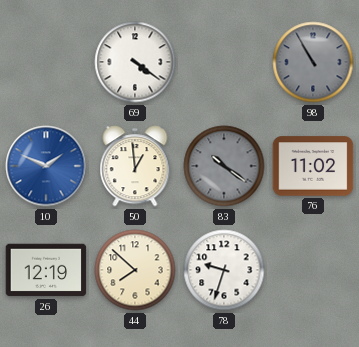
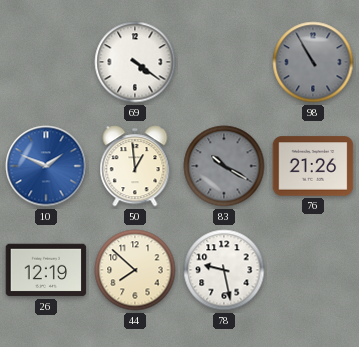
83: 10:21 -> 10:20
76: 11:02 -> 21:26
78: 9:33 -> 9:28
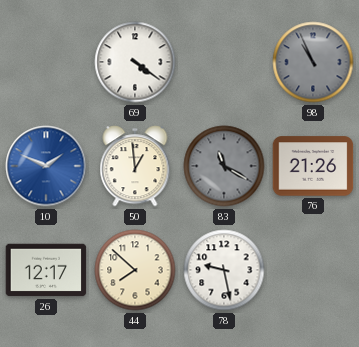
98: 10:55 -> 10:56
83: 10:20 -> 11:20
26: 12:19 -> 12:17
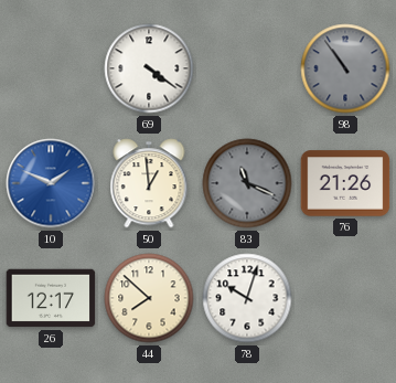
98: 10:56 -> 10:54
83: 11:20 -> 11:19
78: 9:28 -> 10:03
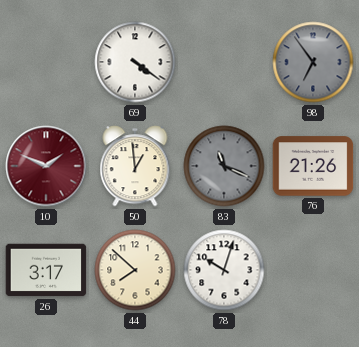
98: 10:54 -> 6:54
10 dial: blue -> burgundy
26: 12:17 -> 3:17
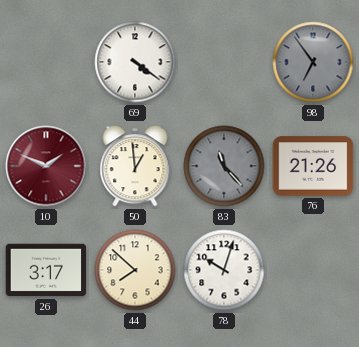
83: 11:19 -> 11:23
